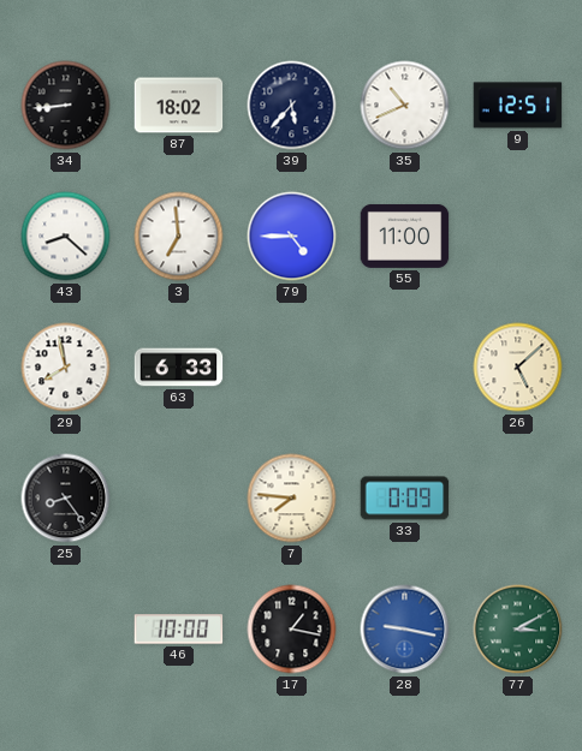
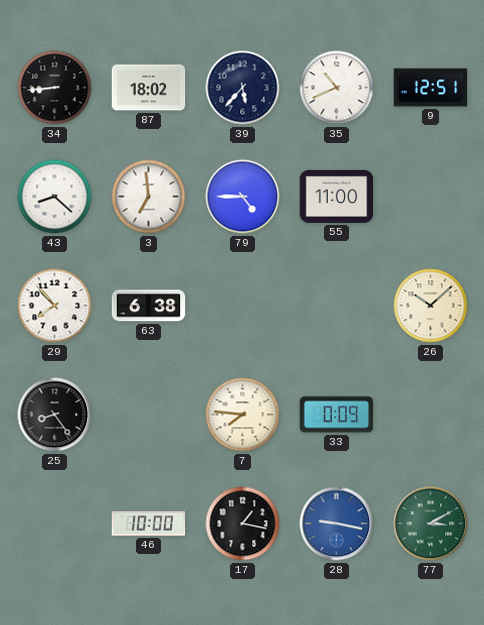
29: 7:58 -> 7:53
63: 6:33 -> 6:38
26: 5:08 -> 10:08
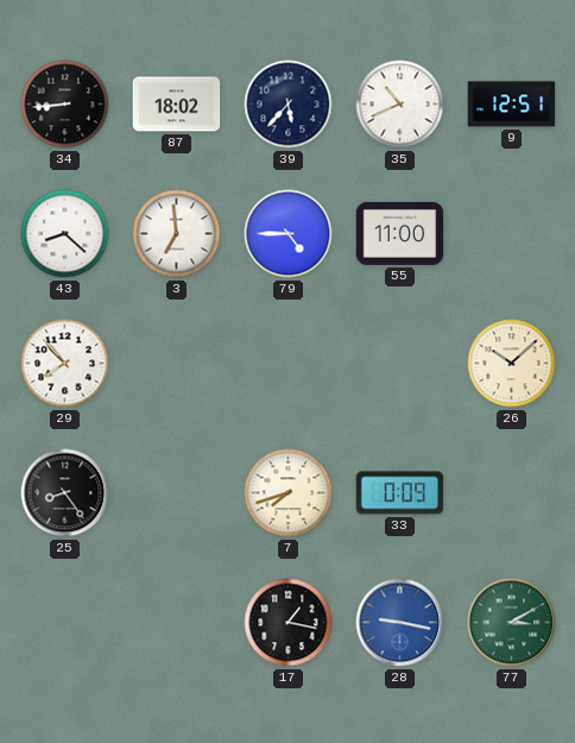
63: 6:38 -> none
7: 7:46 -> 7:42
46: 10:00 -> none
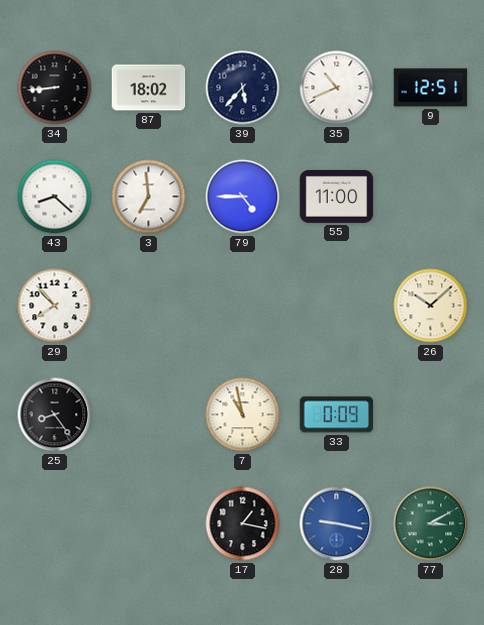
7: 7:42 -> 10:58
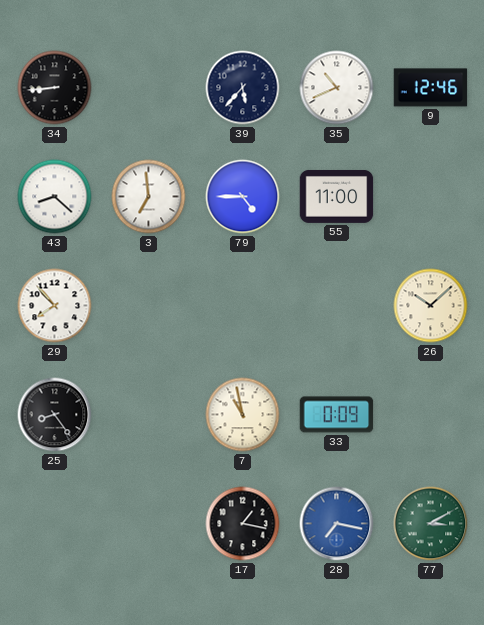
87: 18:02 -> none
9: 12:51 -> 12:46
28: 9:17 -> 7:17
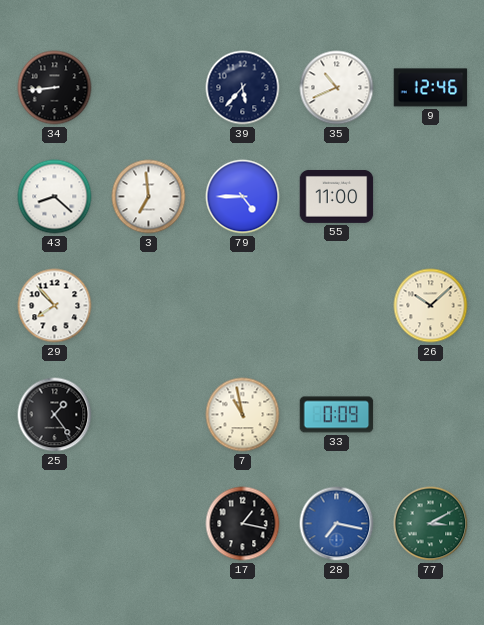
25: 8:24 -> 1:24
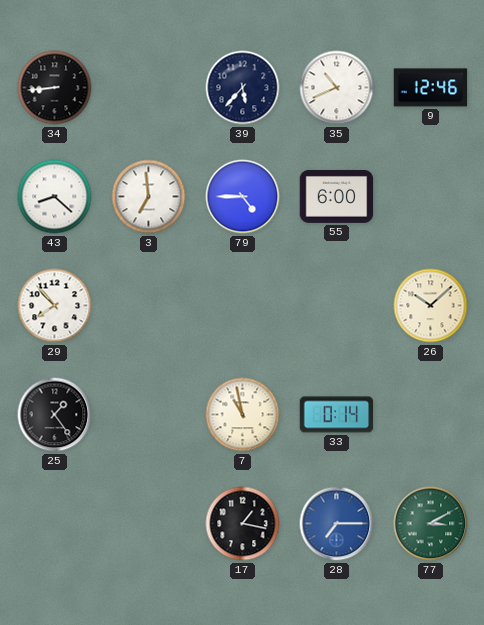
55: 11:00 -> 6:00
33: 0:09 -> 0:14
28: 7:17 -> 7:15
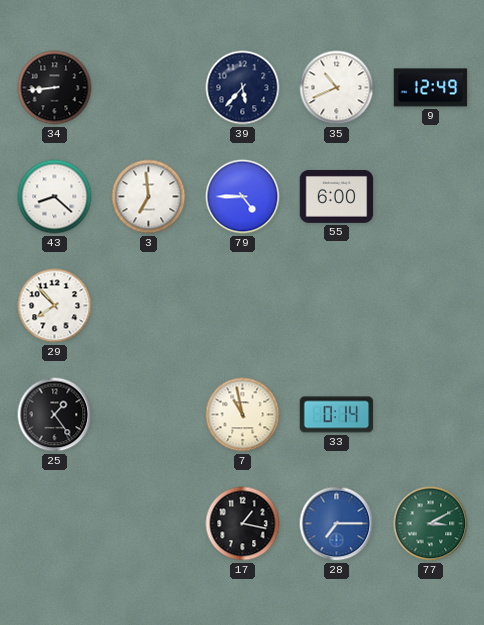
9: 12:46 -> 12:49
26: 10:08 -> none
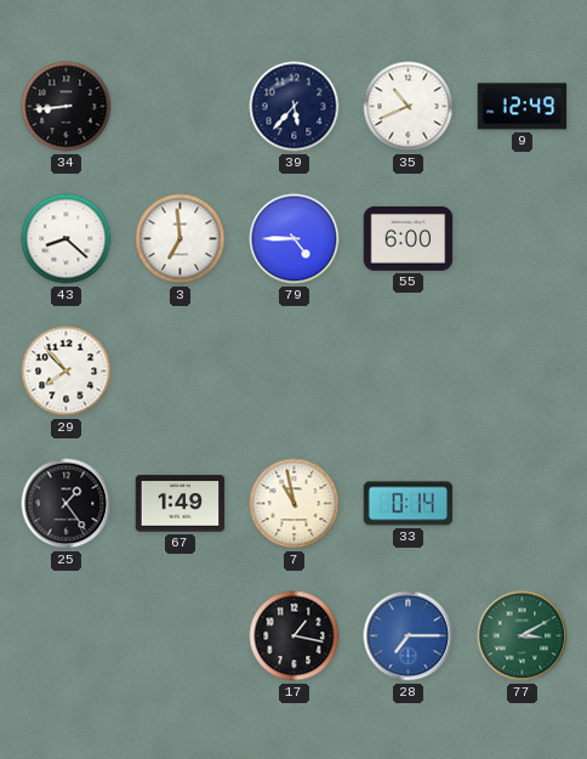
67: none -> 1:49
